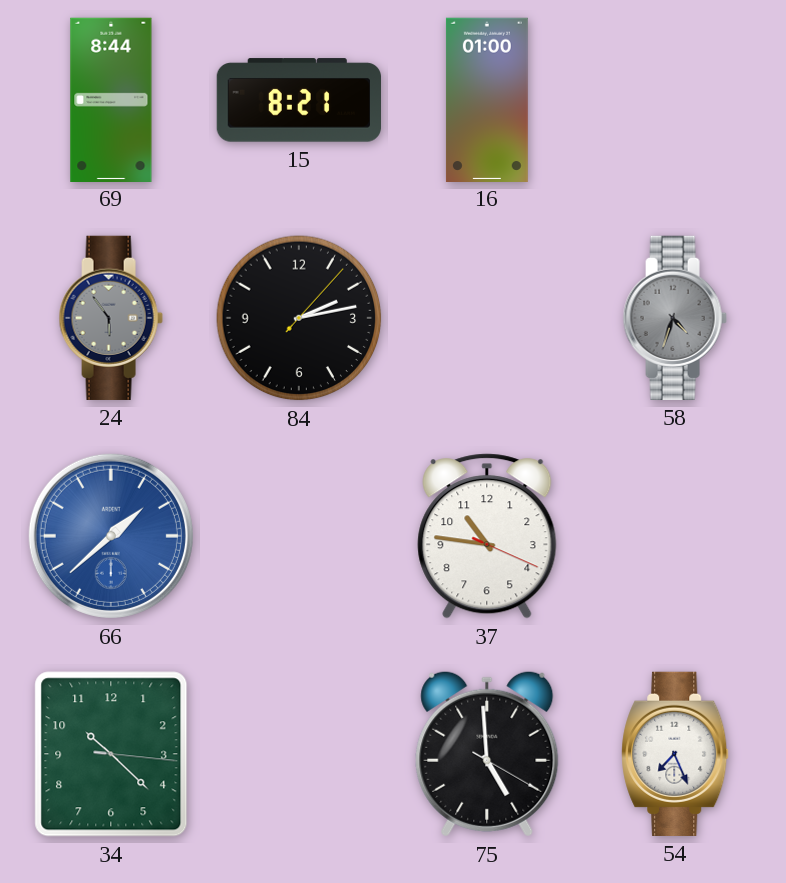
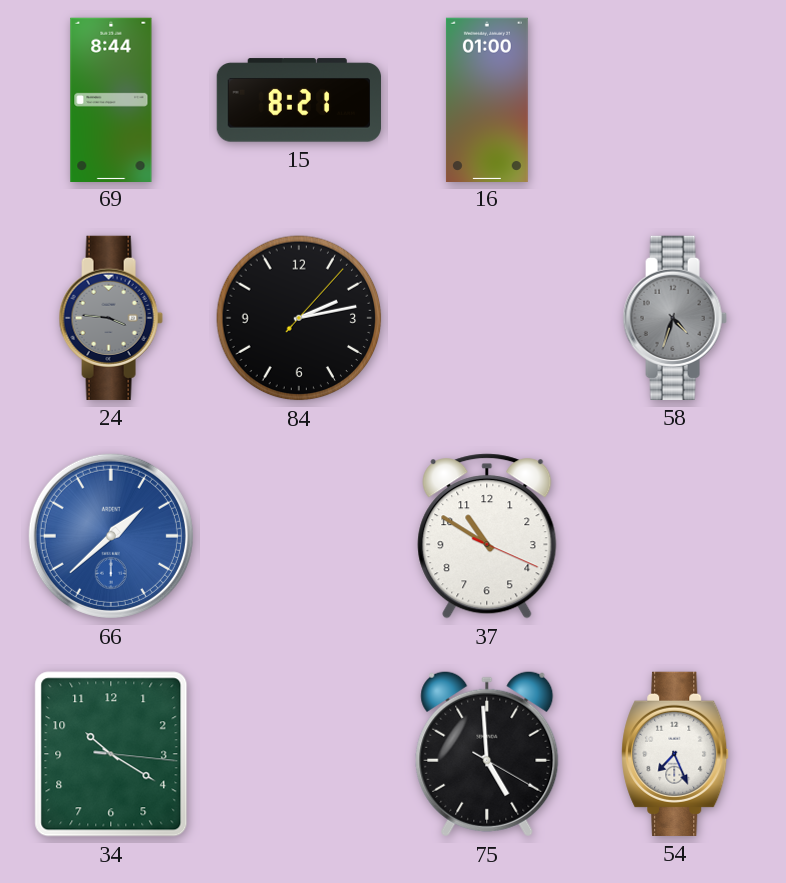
24: 5:54 -> 3:46
37: 10:46 -> 10:50
34: 10:22 -> 10:20
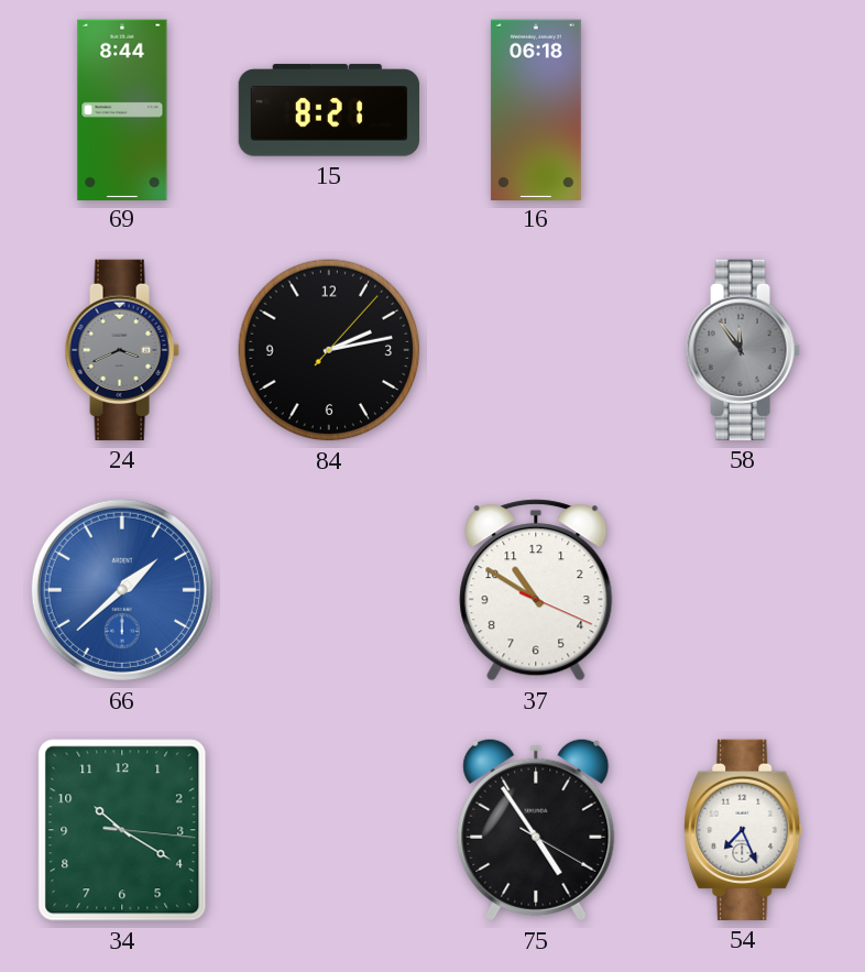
16: 01:00 -> 06:18
24: 3:46 -> 3:41
58: 4:33 -> 11:54
75: 4:59 -> 4:54
